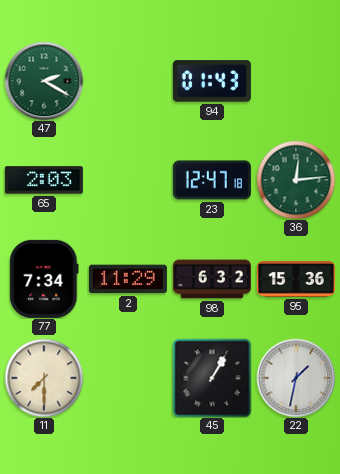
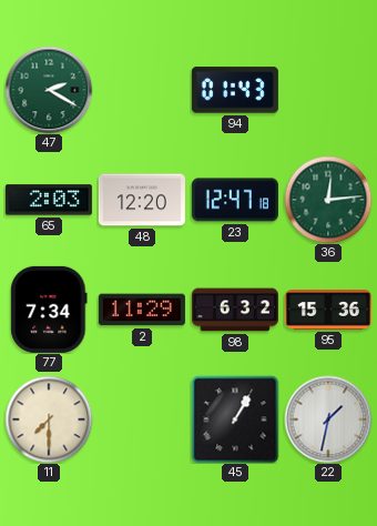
48: none -> 12:20
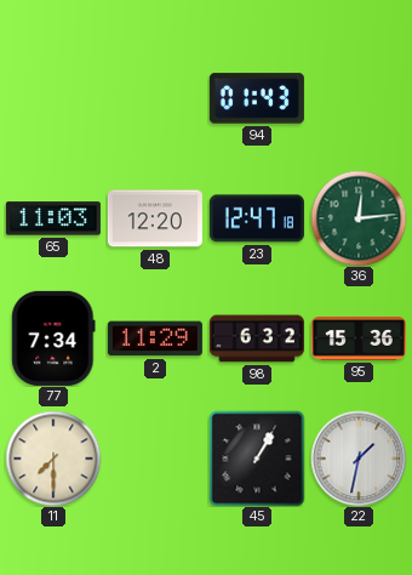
47: 2:20 -> none
65: 2:03 -> 11:03
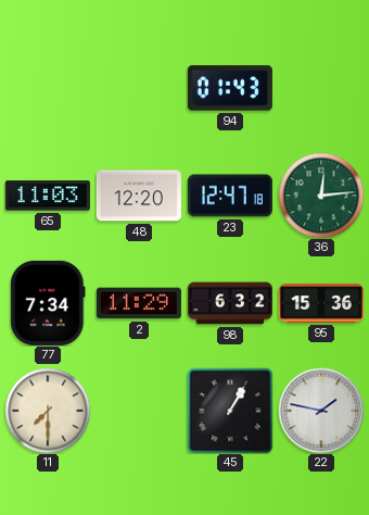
22: 1:32 -> 1:47
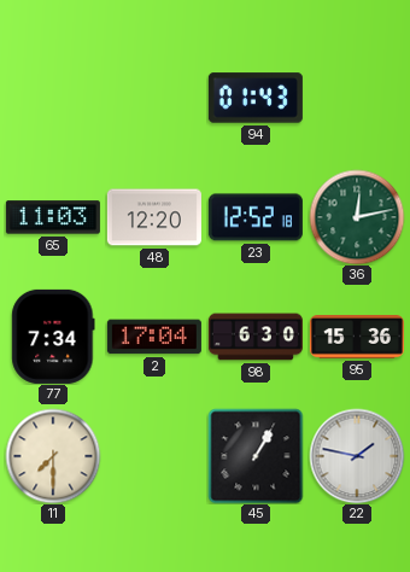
23: 12:47 -> 12:52
36: 12:14 -> 12:13
2: 11:29 -> 17:04
98: 6:32 -> 6:30
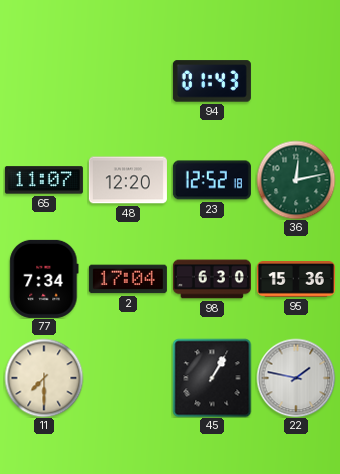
65: 11:03 -> 11:07
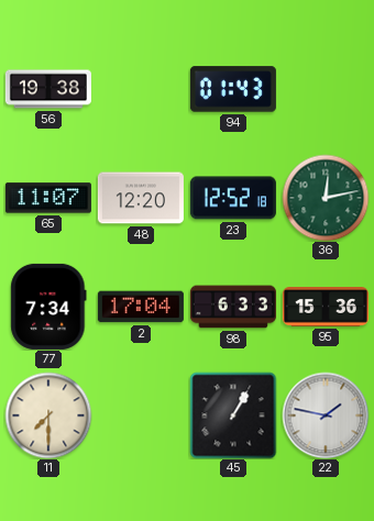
56: none -> 19:38
98: 6:30 -> 6:33
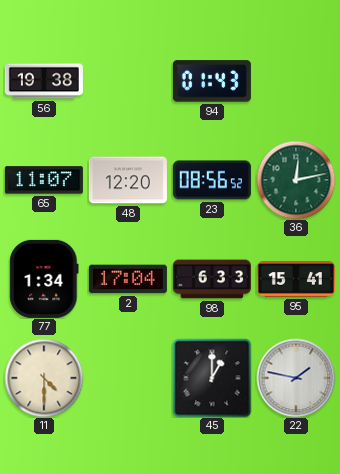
23: 12:52 -> 08:56
77: 7:34 -> 1:34
95: 15:36 -> 15:41
11: 7:30 -> 4:30
45: 1:05 -> 1:00
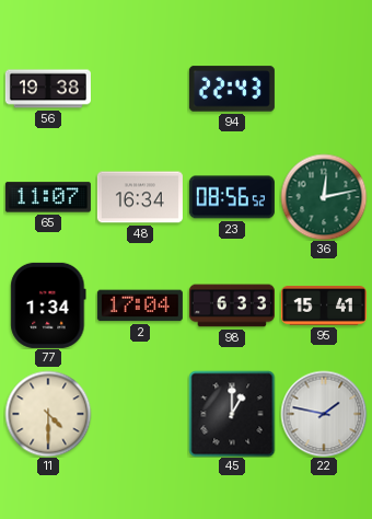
94: 01:43 -> 22:43
48: 12:20 -> 16:34
